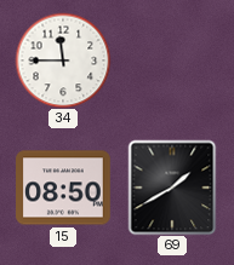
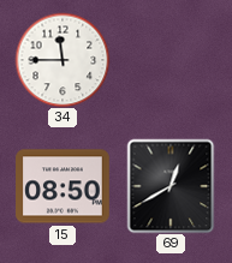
69: 1:40 -> 12:40
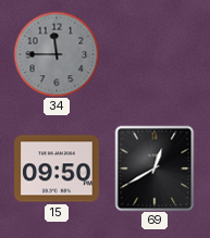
34 dial: white -> grey
15: 08:50 -> 09:50
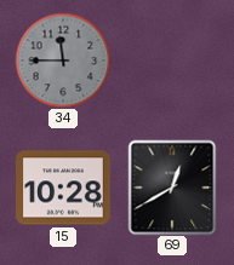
15: 09:50 -> 10:28
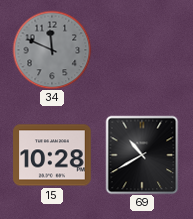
34: 11:45 -> 11:49
69: 12:40 -> 10:40
